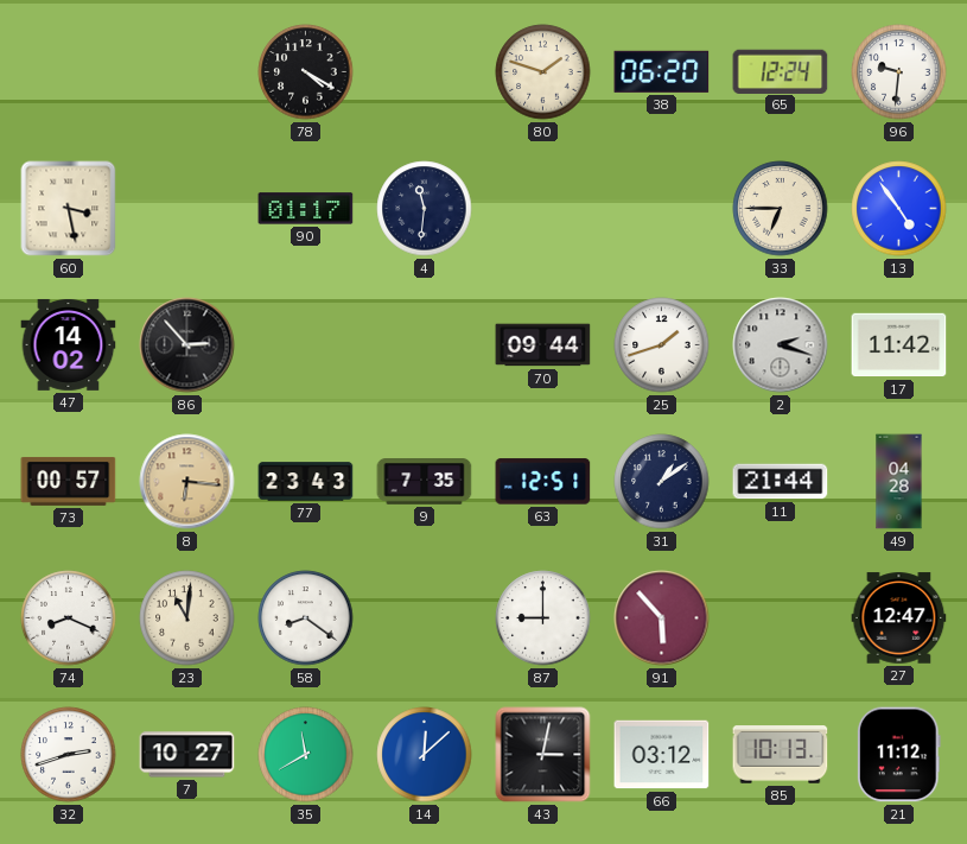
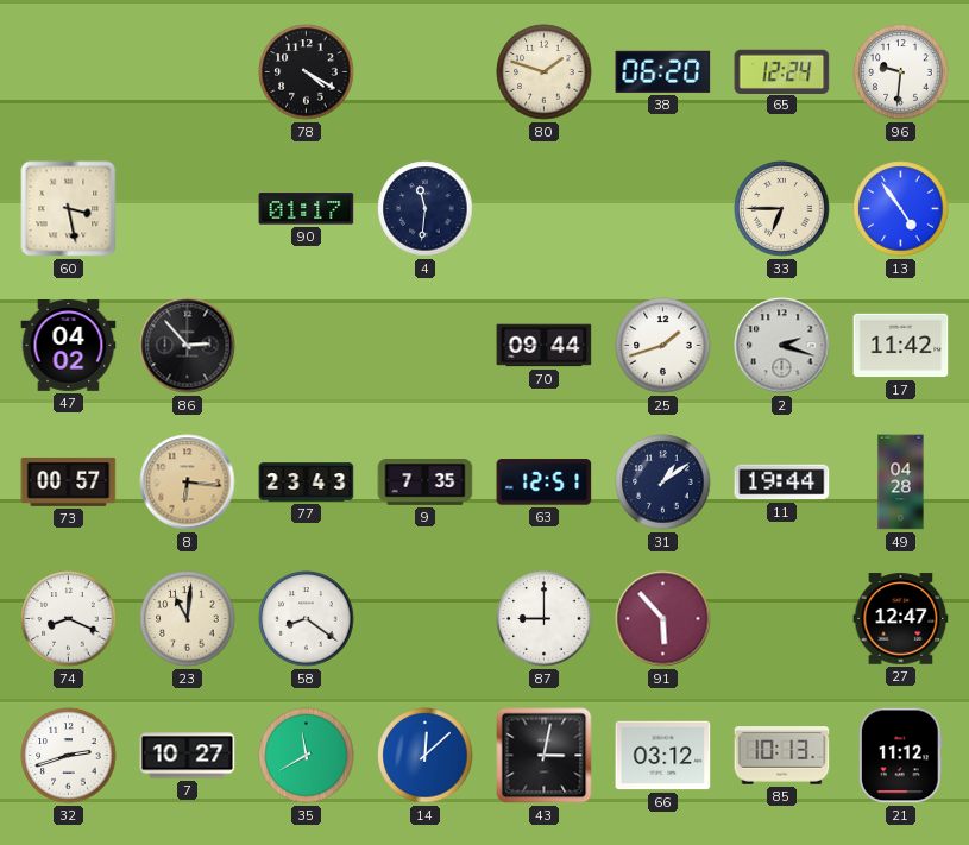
47: 14:02 -> 04:02
11: 21:44 -> 19:44
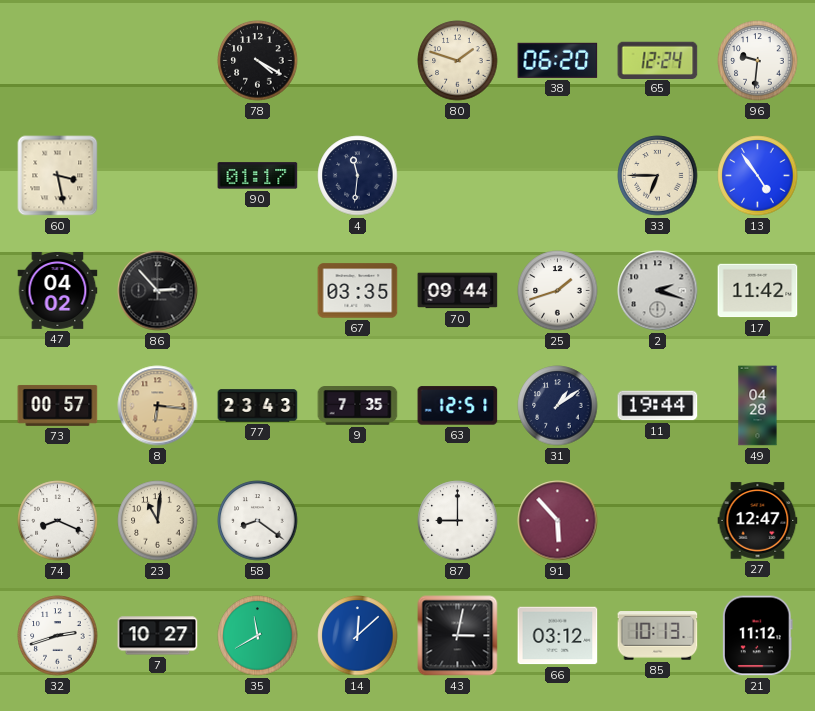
67: none -> 03:35
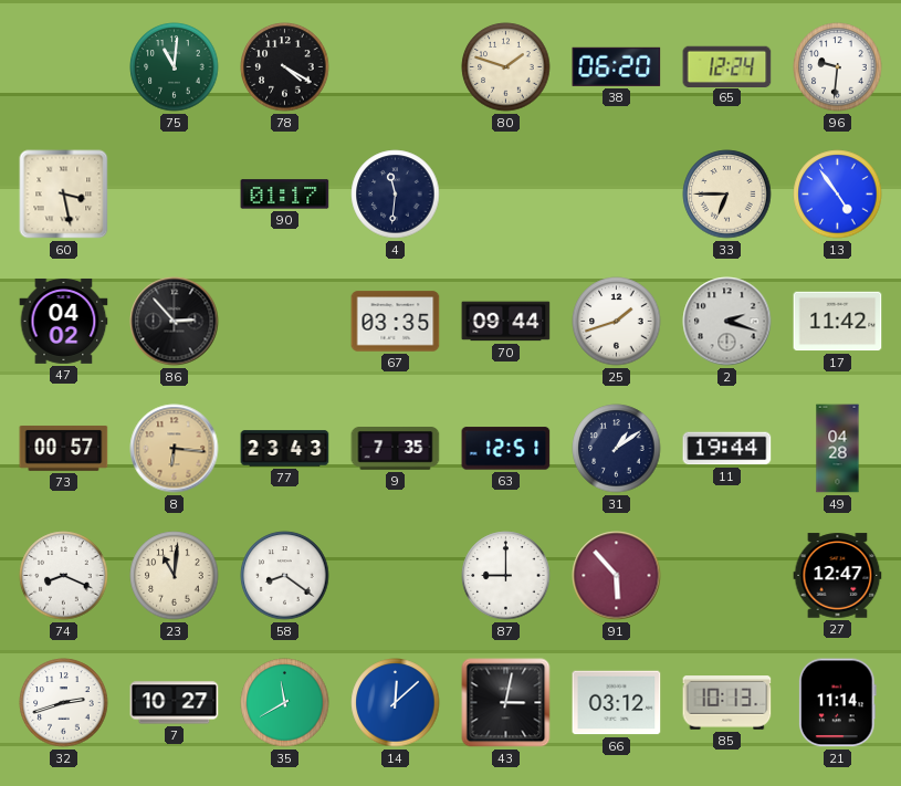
75: none -> 11:01
21: 11:12 -> 11:14
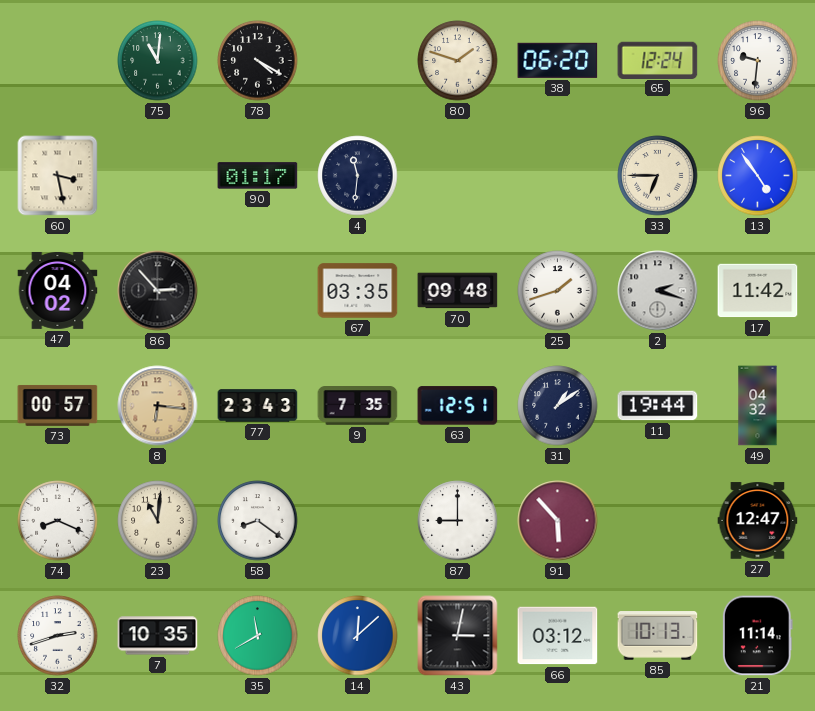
70: 09:44 -> 09:48
49: 04:28 -> 04:32
7: 10:27 -> 10:35
